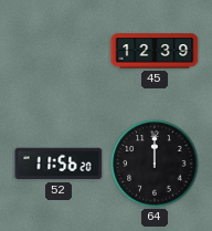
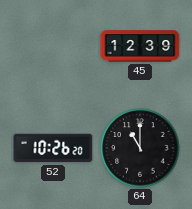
52: 11:56 -> 10:26
64: 12:00 -> 11:00
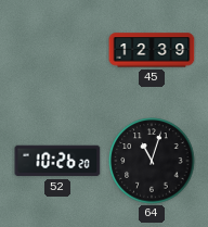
64: 11:00 -> 11:03
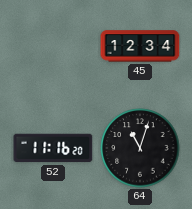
45: 12:39 -> 12:34
52: 10:26 -> 11:16
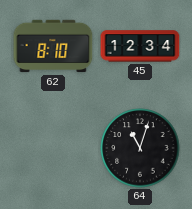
62: none -> 8:10
52: 11:16 -> none
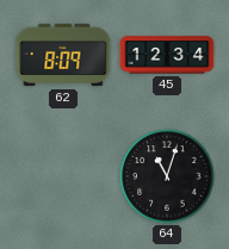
62: 8:10 -> 8:09
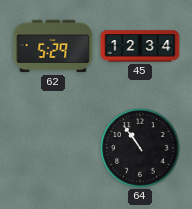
62: 8:09 -> 5:29
64: 11:03 -> 10:54
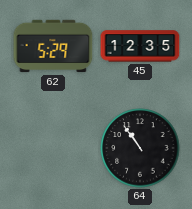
45: 12:34 -> 12:35
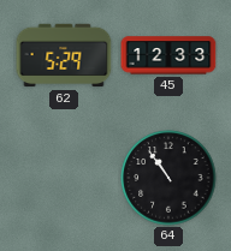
45: 12:35 -> 12:33
